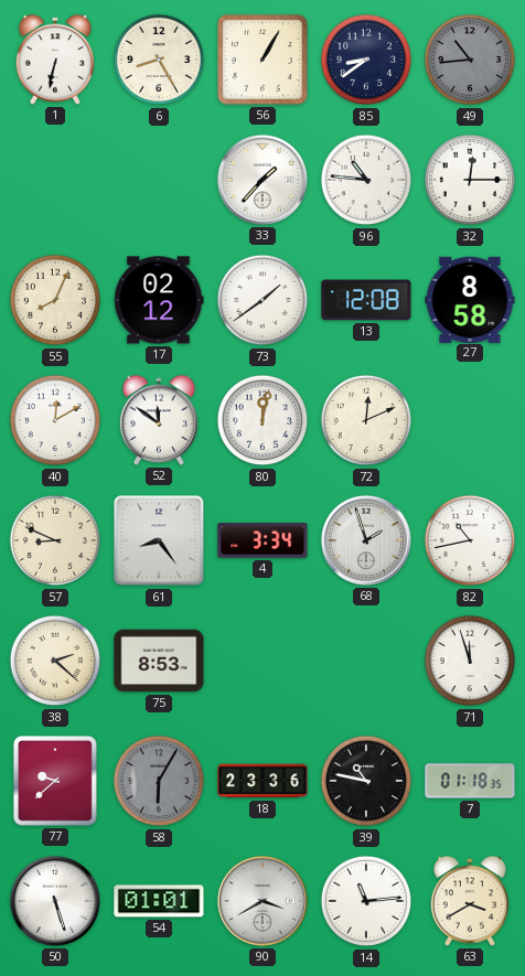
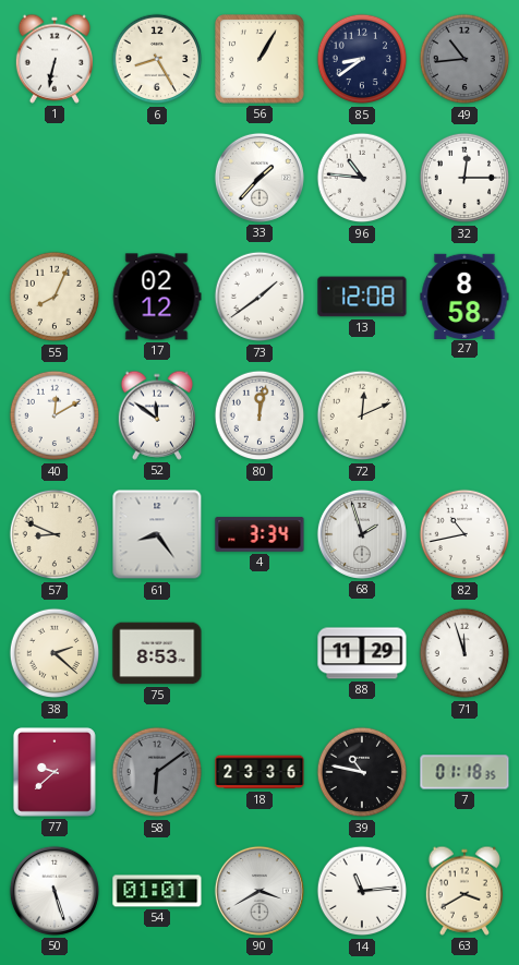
88: none -> 11:29
58: 6:05 -> 6:09
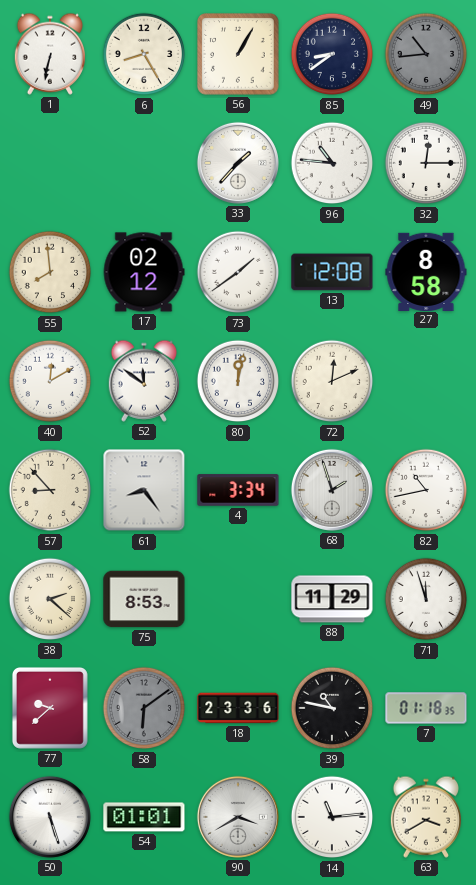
55: 8:04 -> 7:59
57: 8:49 -> 8:53
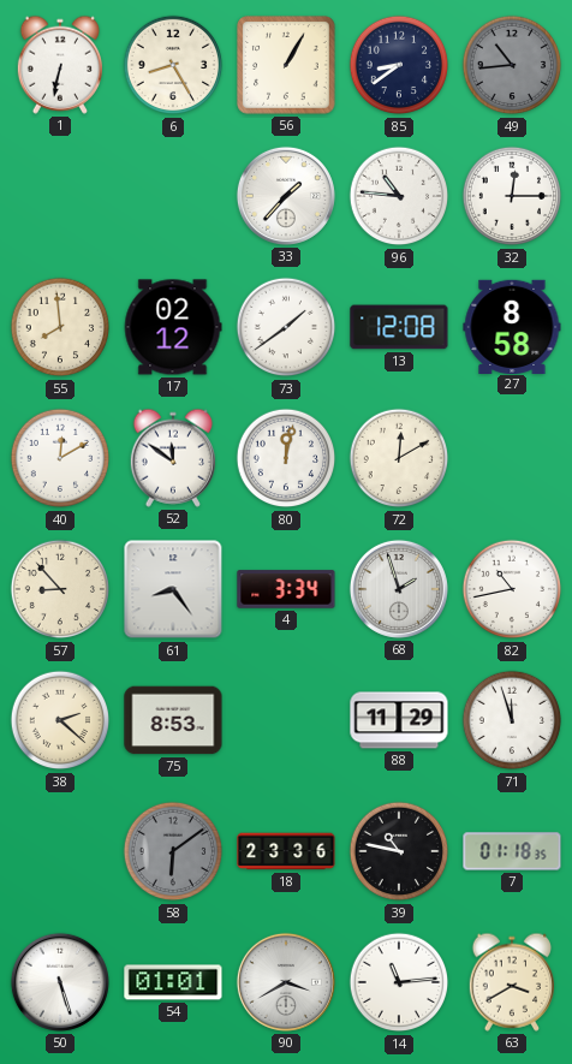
72: 12:11 -> 12:10
77: 9:38 -> none
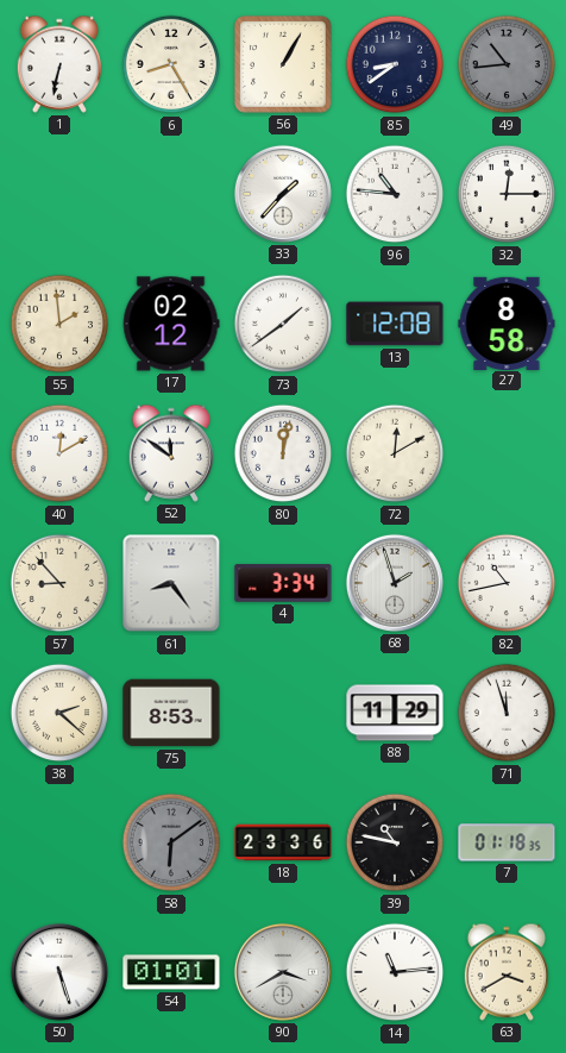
55: 7:59 -> 1:59
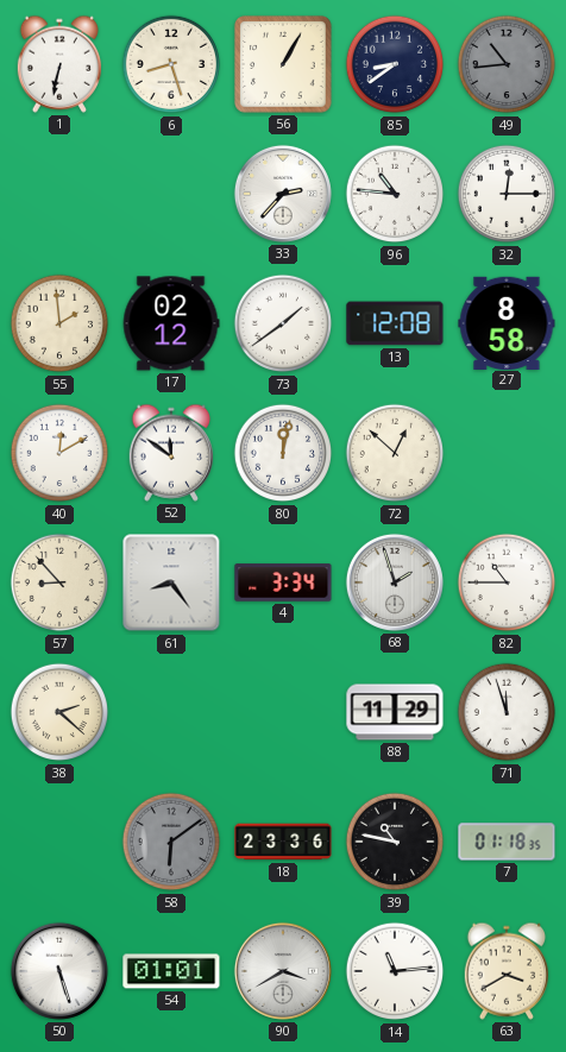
6: 8:25 -> 8:27
33: 1:37 -> 2:37
72: 12:10 -> 12:52
82: 10:43 -> 10:45
75: 8:53 -> none
